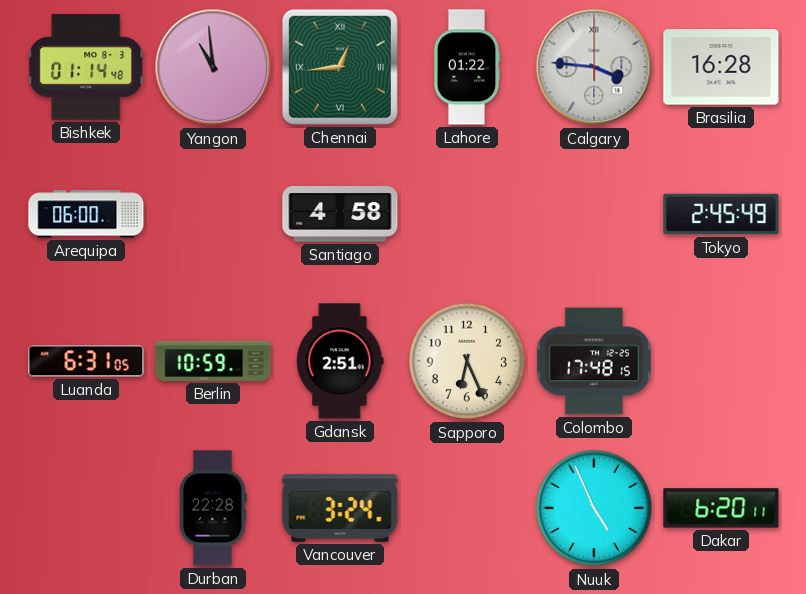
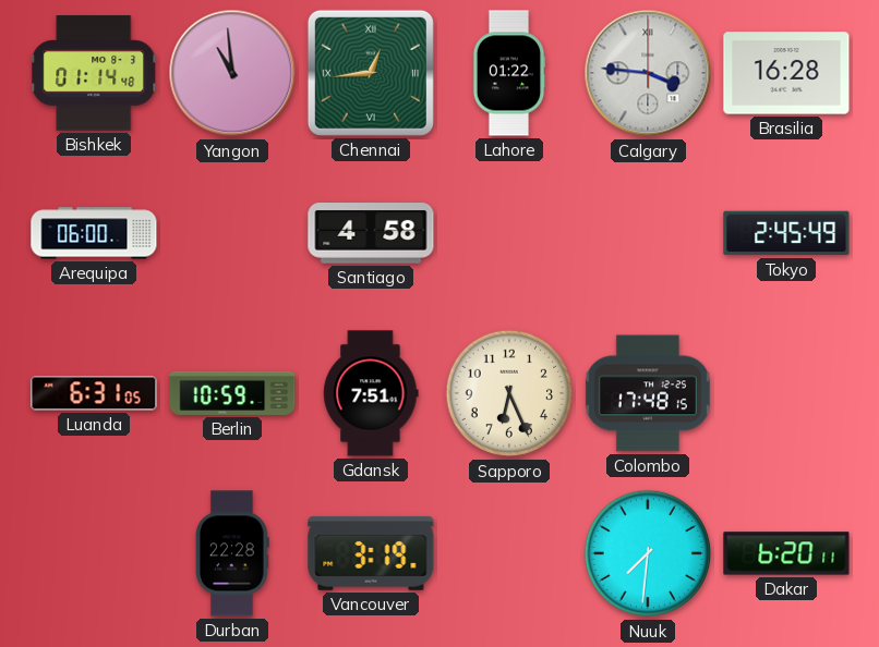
Gdansk: 2:51 -> 7:51
Vancouver: 3:24 -> 3:19
Nuuk: 4:56 -> 7:31
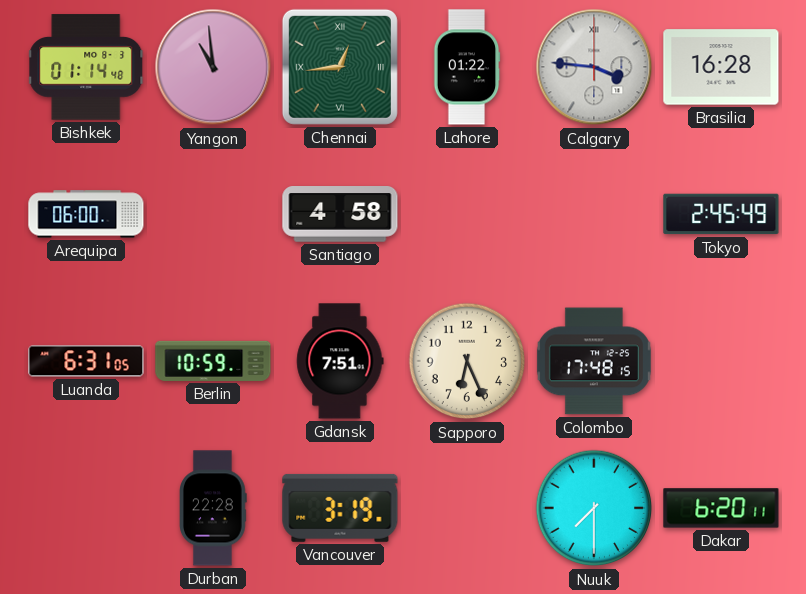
Nuuk: 7:31 -> 7:30
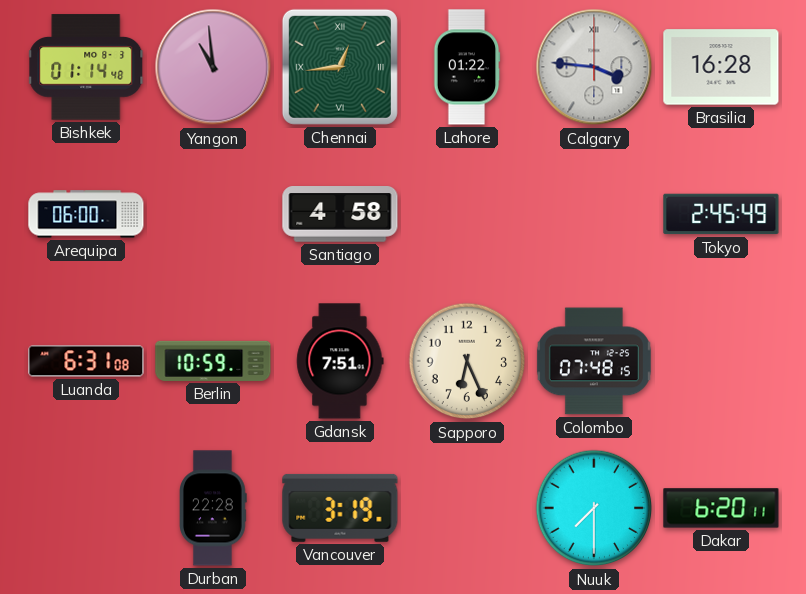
Luanda: 6:31:05 -> 6:31:08
Colombo: 17:48 -> 07:48
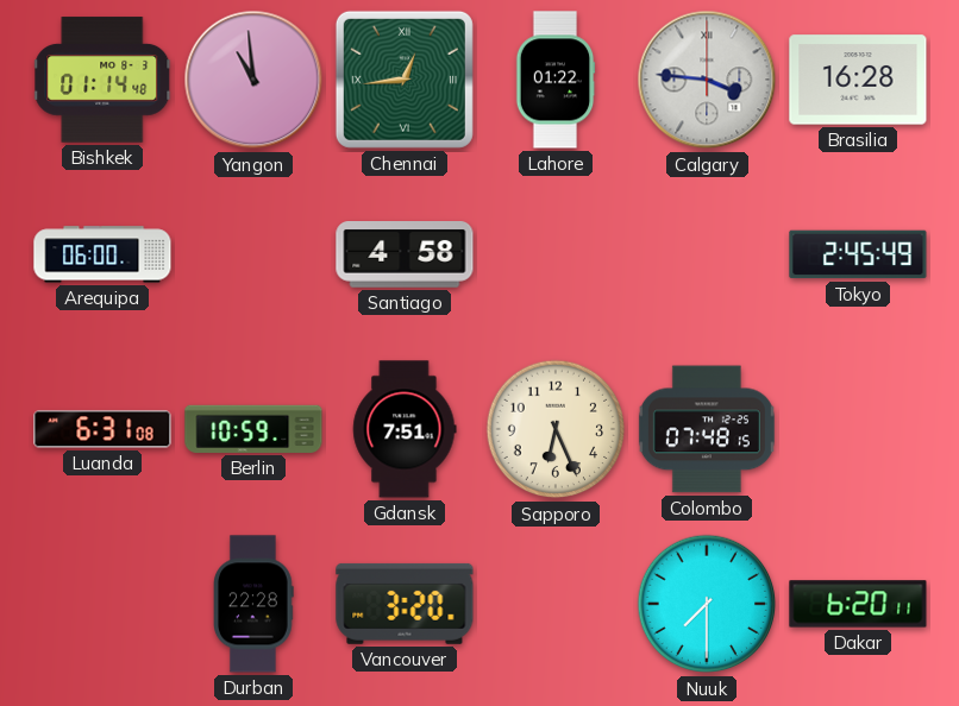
Vancouver: 3:19 -> 3:20
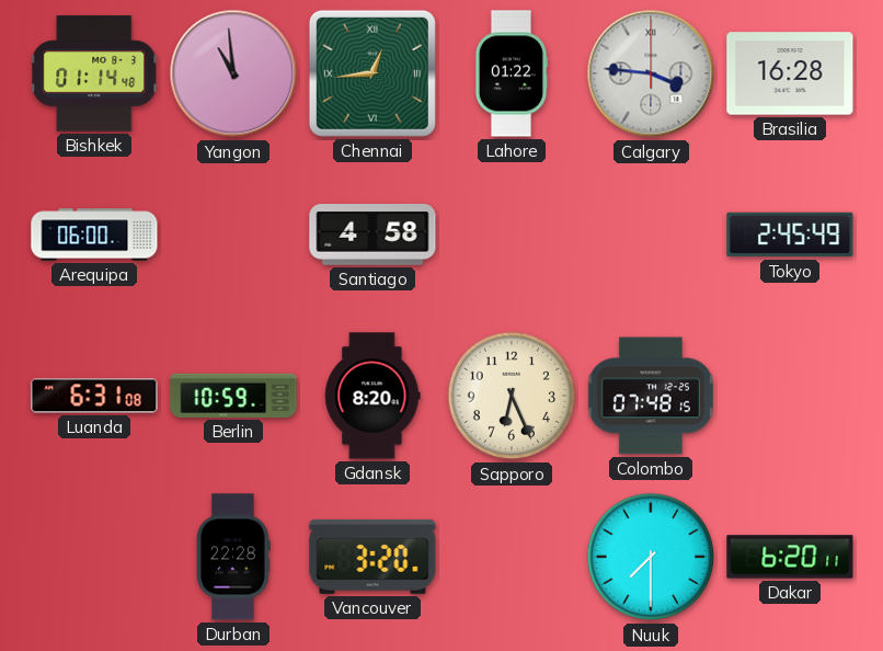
Gdansk: 7:51 -> 8:20
